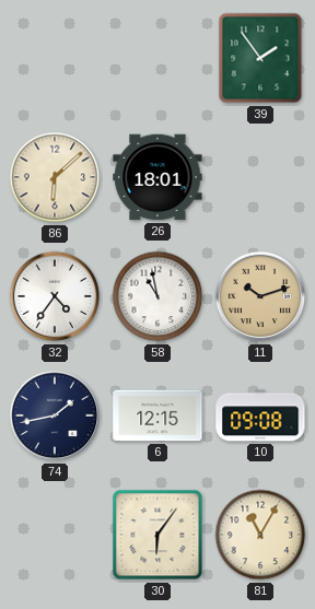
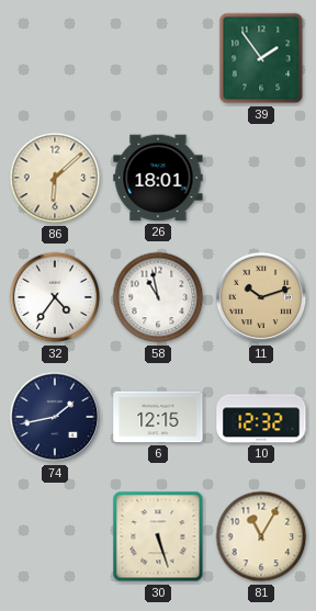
10: 09:08 -> 12:32
30: 6:06 -> 5:27
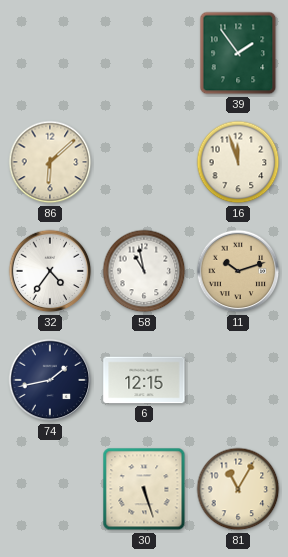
26: 18:01 -> none
16: none -> 11:57
10: 12:32 -> none
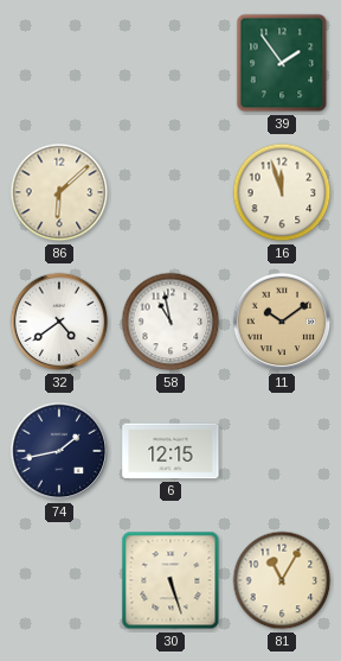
32: 4:36 -> 4:39
11: 10:12 -> 10:09
